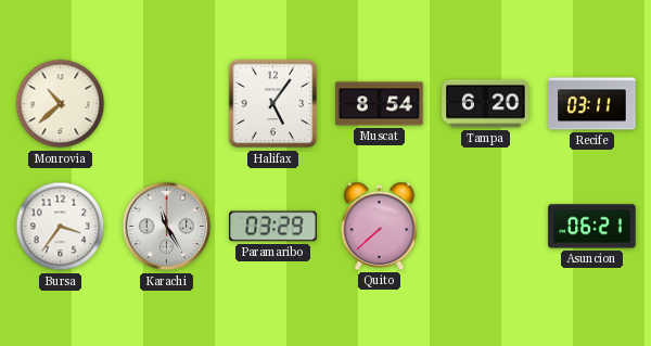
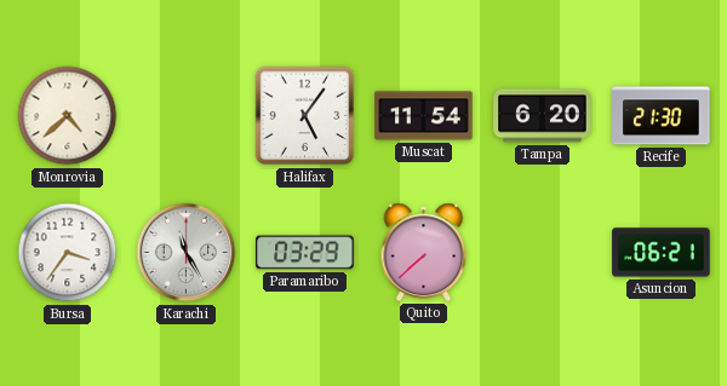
Monrovia: 10:38 -> 4:38
Muscat: 8:54 -> 11:54
Recife: 03:11 -> 21:30
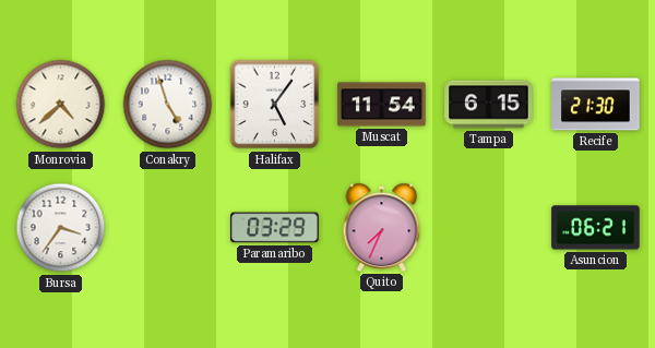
Conakry: none -> 4:57
Tampa: 6:20 -> 6:15
Karachi: 11:25 -> none
Quito: 7:38 -> 7:34
